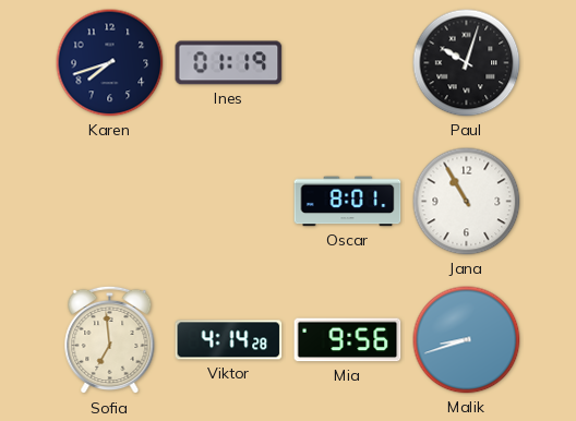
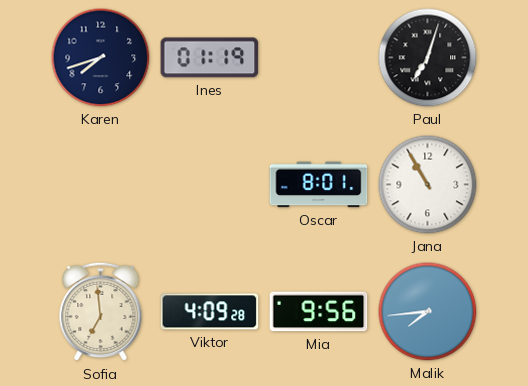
Paul: 10:03 -> 7:03
Viktor: 4:14 -> 4:09
Malik: 8:42 -> 7:44
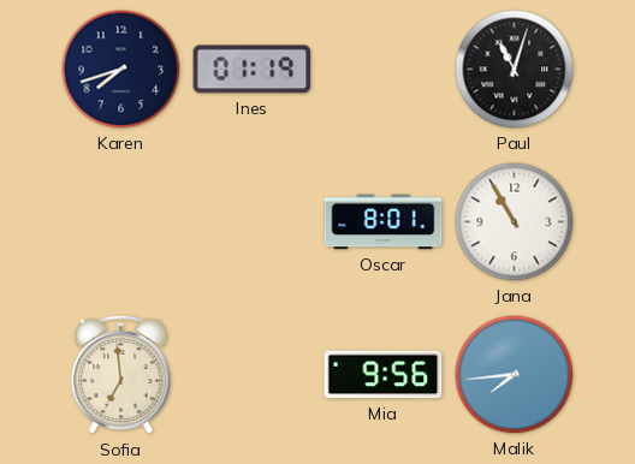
Paul: 7:03 -> 11:03
Viktor: 4:09 -> none
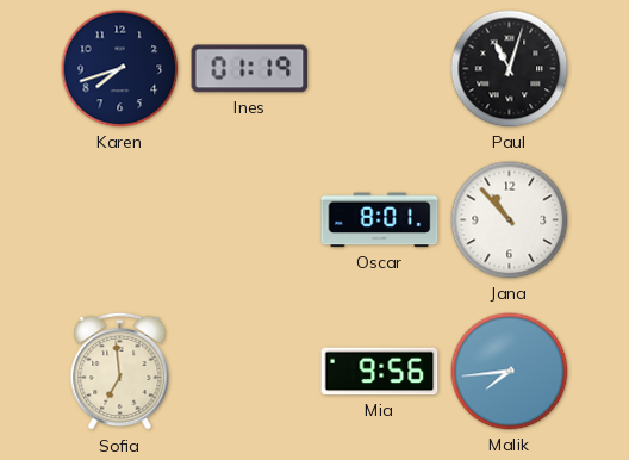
Jana: 10:55 -> 10:53
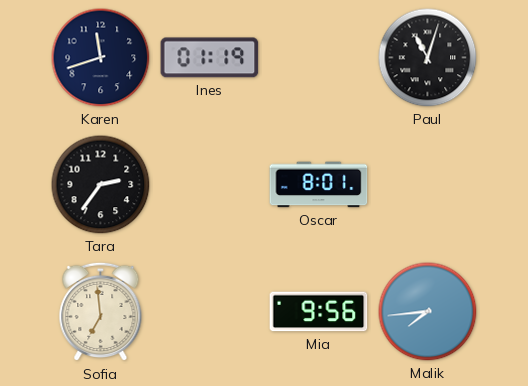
Karen: 7:42 -> 11:42
Tara: none -> 2:36
Jana: 10:53 -> none
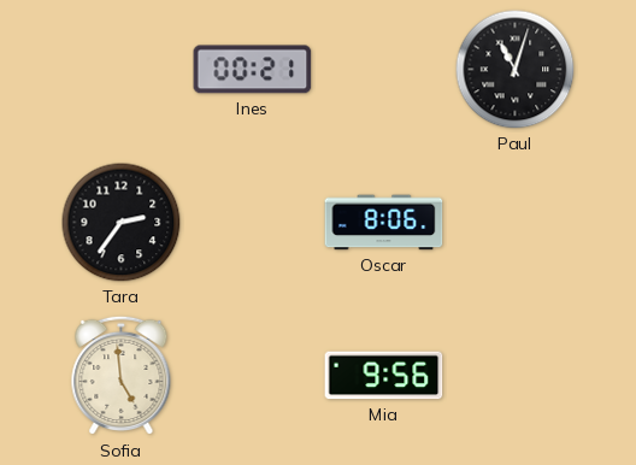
Karen: 11:42 -> none
Ines: 01:19 -> 00:21
Oscar: 8:01 -> 8:06
Sofia: 6:59 -> 4:59
Malik: 7:44 -> none
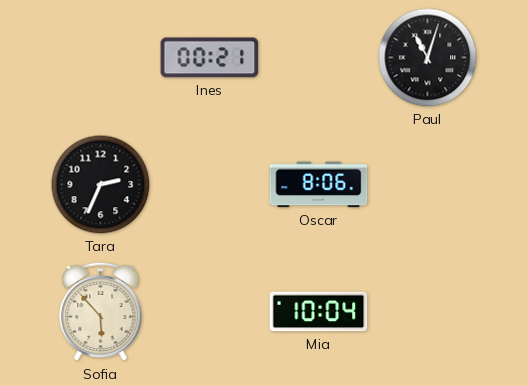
Tara: 2:36 -> 2:34
Sofia: 4:59 -> 5:53
Mia: 9:56 -> 10:04
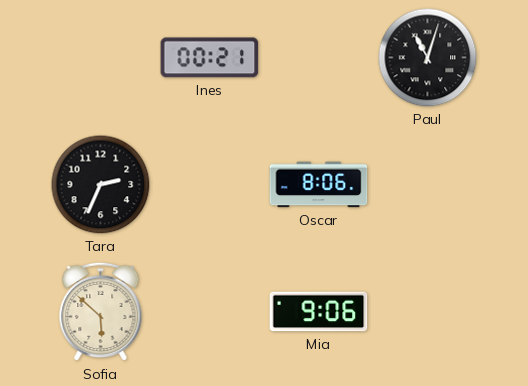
Sofia: 5:53 -> 5:52
Mia: 10:04 -> 9:06
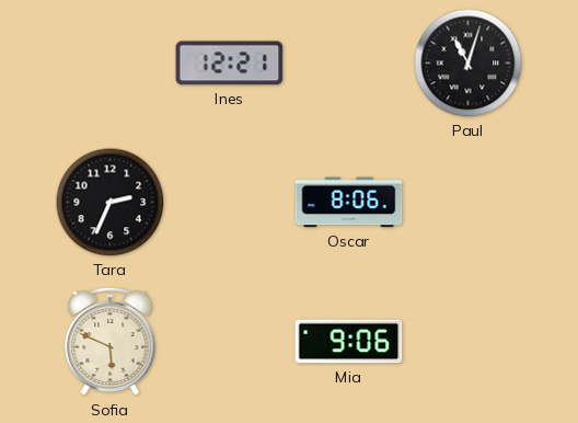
Ines: 00:21 -> 12:21
Sofia: 5:52 -> 5:49
